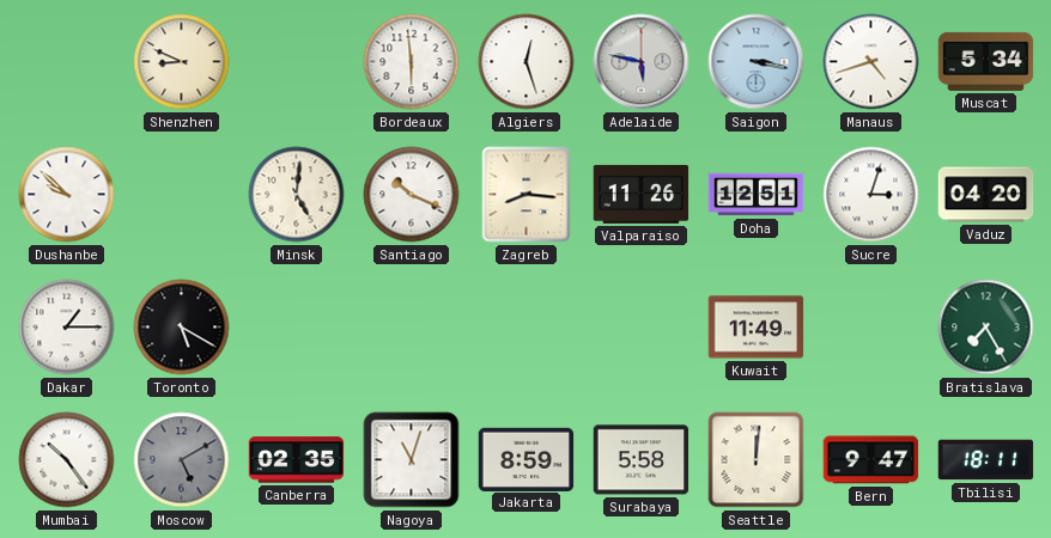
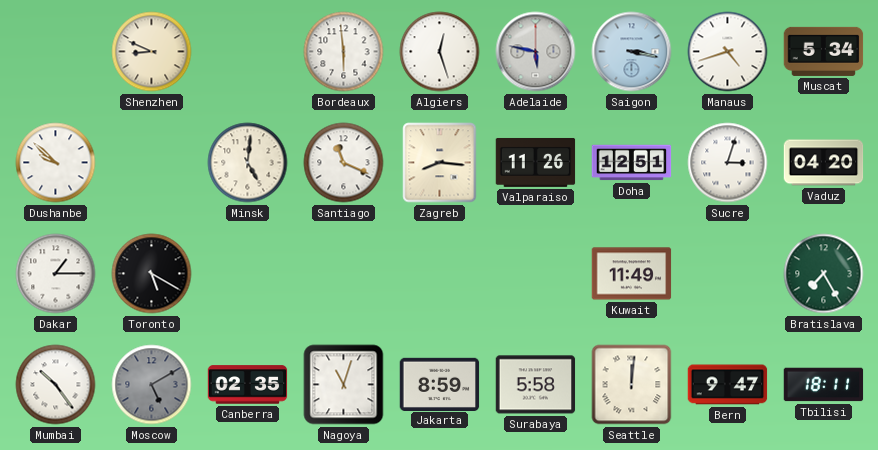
Santiago: 10:19 -> 11:19
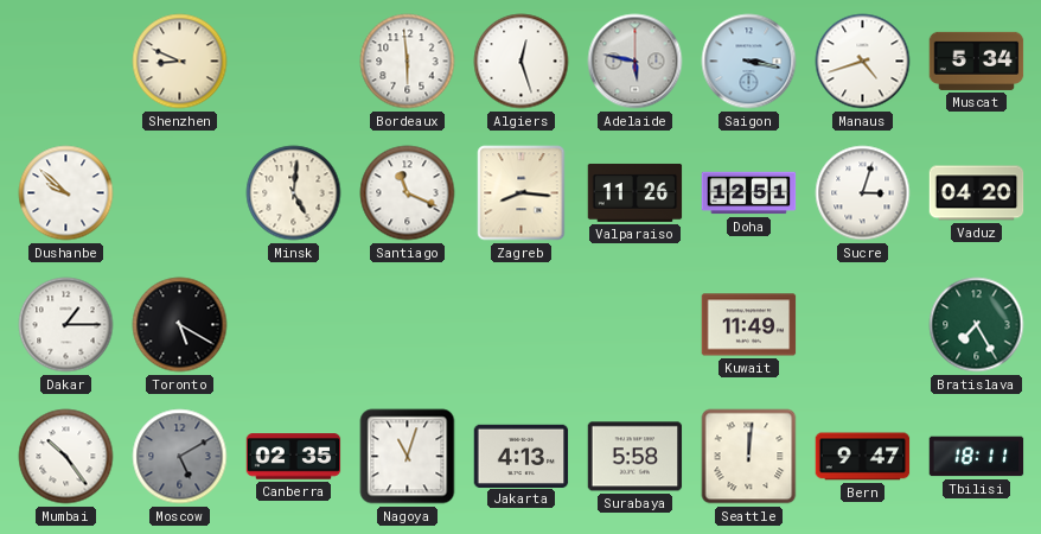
Jakarta: 8:59 -> 4:13
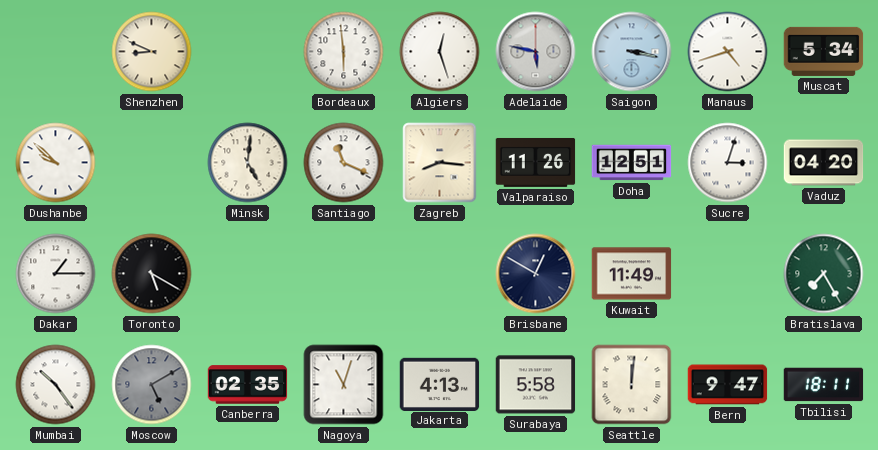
Brisbane: none -> 12:50
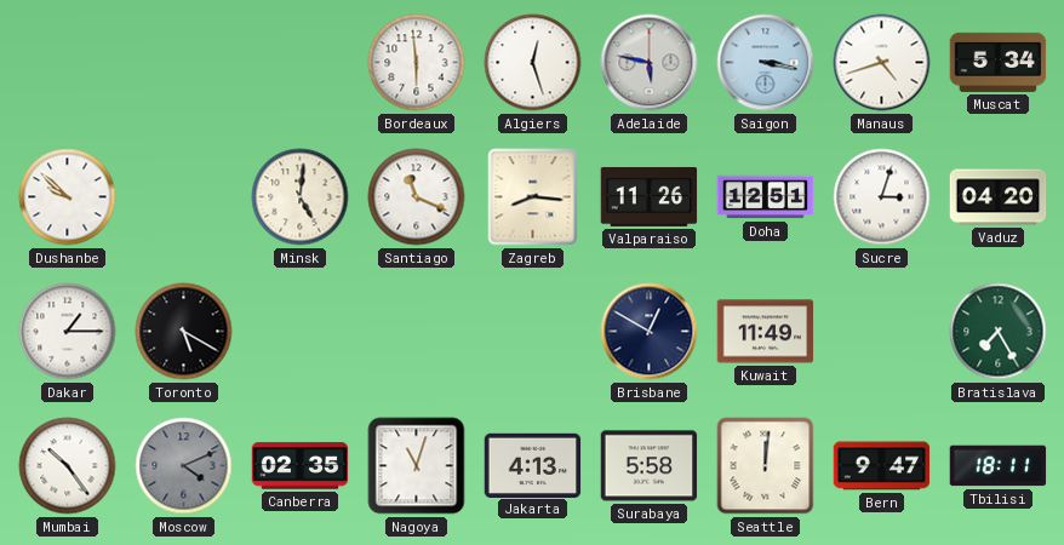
Shenzhen: 8:49 -> none
Moscow: 5:10 -> 4:11
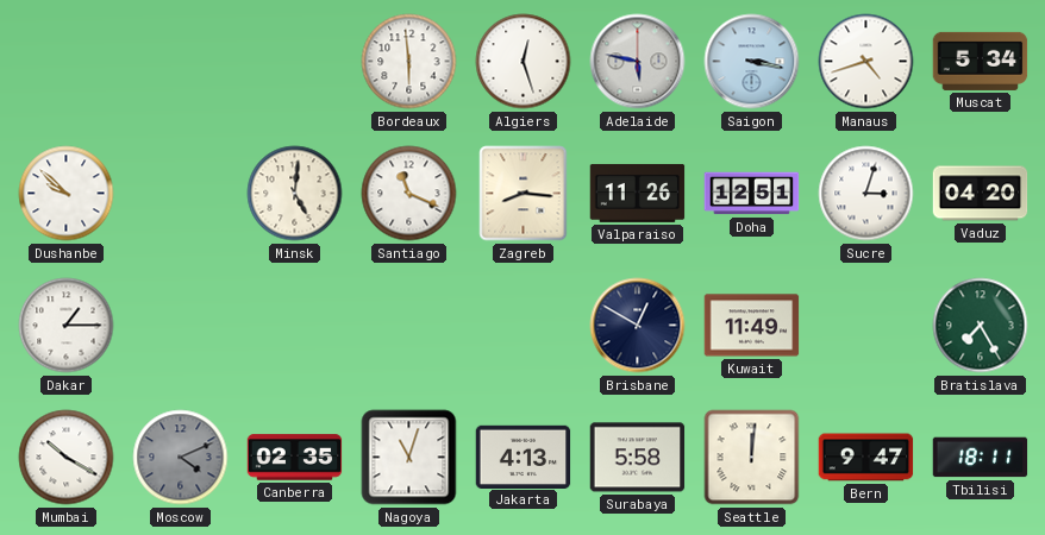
Toronto: 5:20 -> none
Mumbai: 10:24 -> 10:20
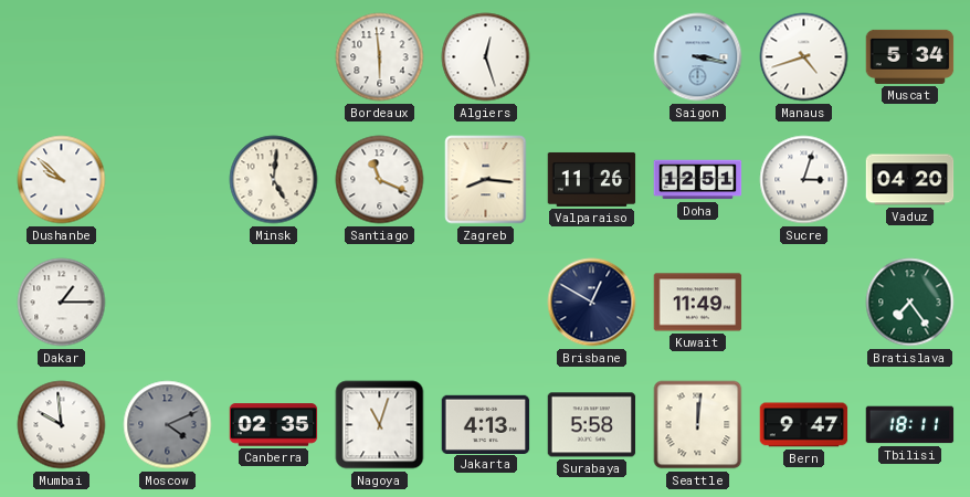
Adelaide: 5:47 -> none
Bratislava: 7:25 -> 7:24
Mumbai: 10:20 -> 9:59
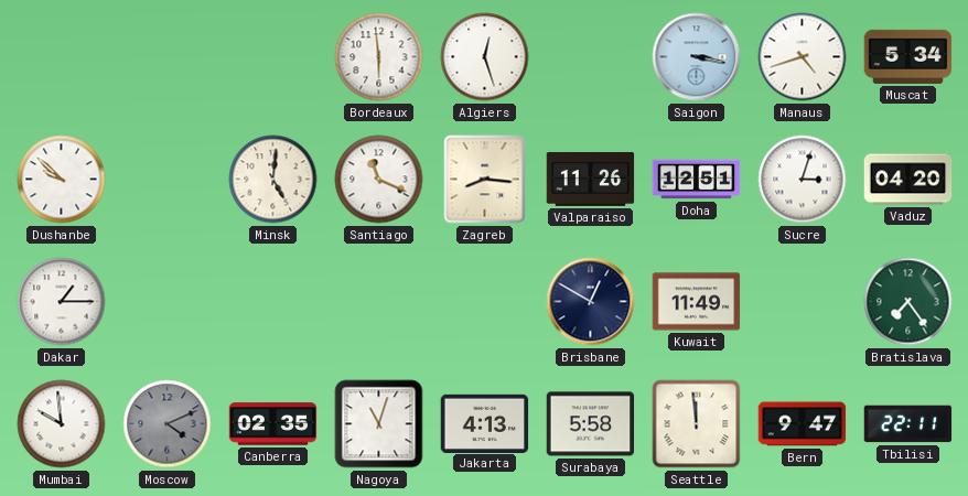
Seattle: 12:01 -> 11:59
Tbilisi: 18:11 -> 22:11
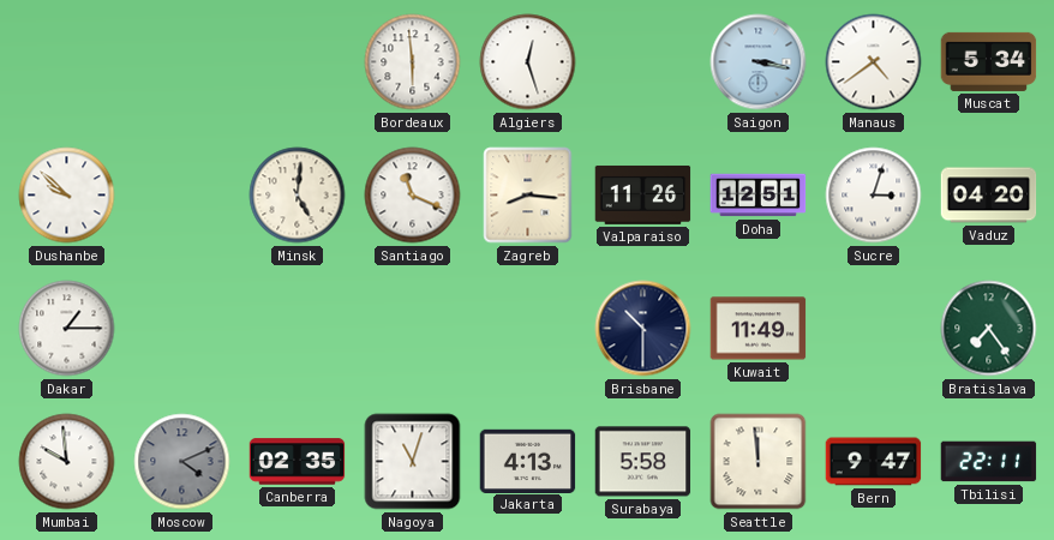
Manaus: 4:42 -> 4:39
Brisbane: 12:50 -> 10:30
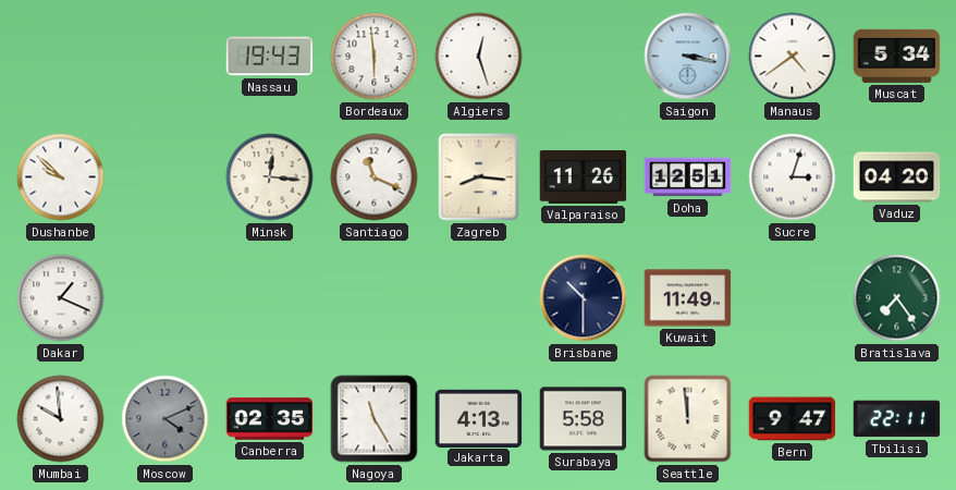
Nassau: none -> 19:43
Minsk: 5:01 -> 12:16
Dakar: 1:15 -> 1:19
Nagoya: 11:03 -> 11:25
